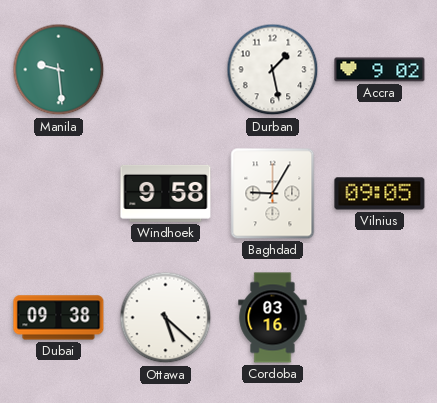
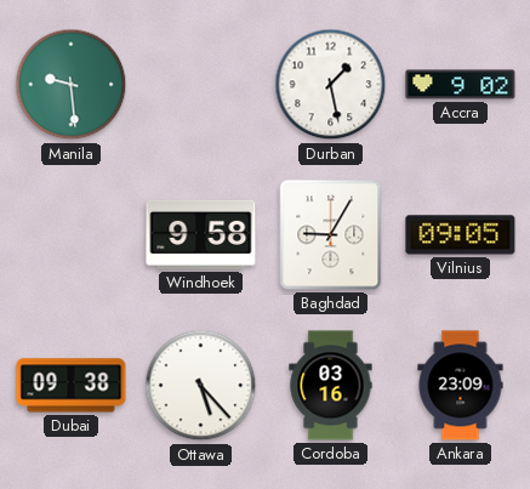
Ottawa: 5:22 -> 5:23
Ankara: none -> 23:09
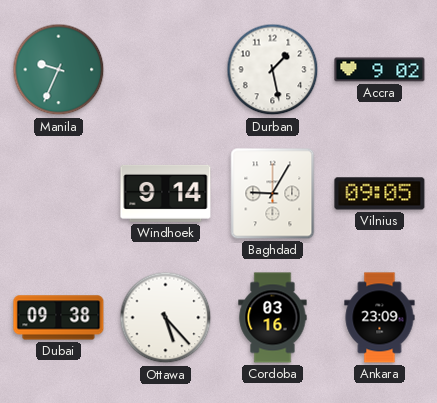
Manila: 9:29 -> 9:34
Windhoek: 9:58 -> 9:14
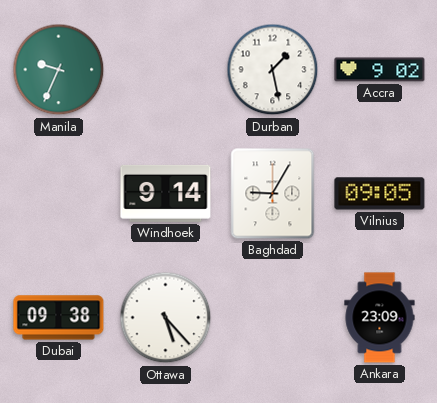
Cordoba: 03:16 -> none
